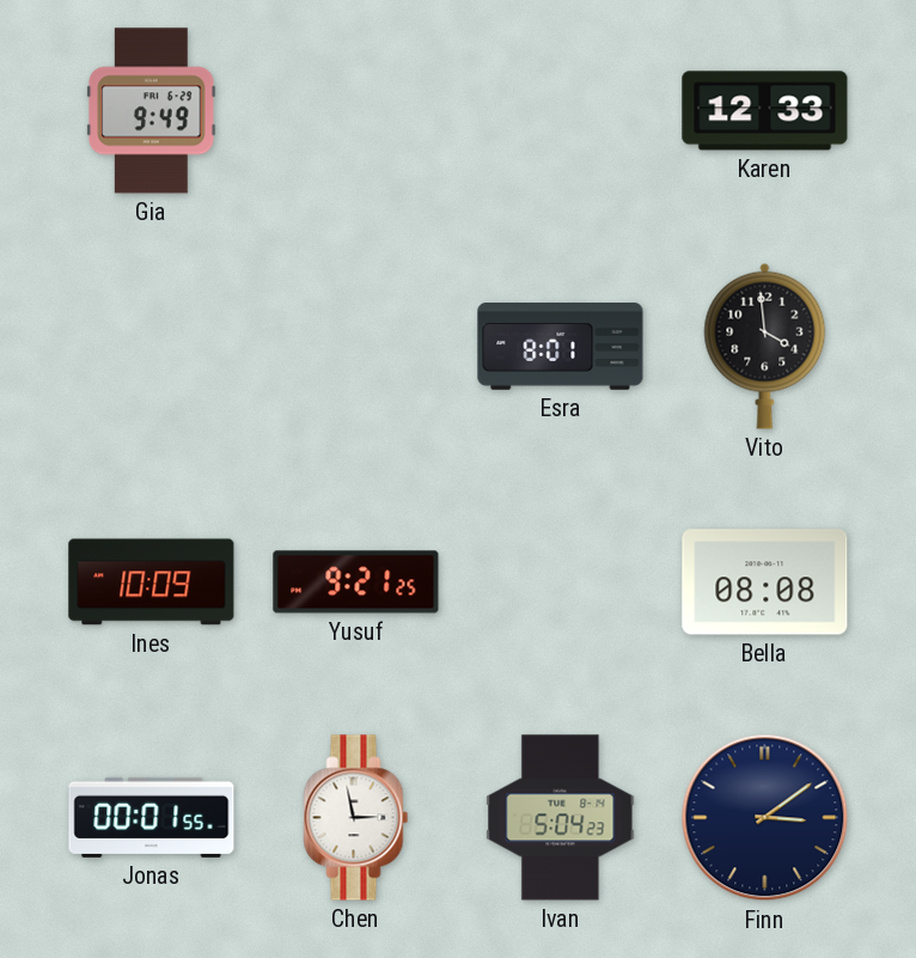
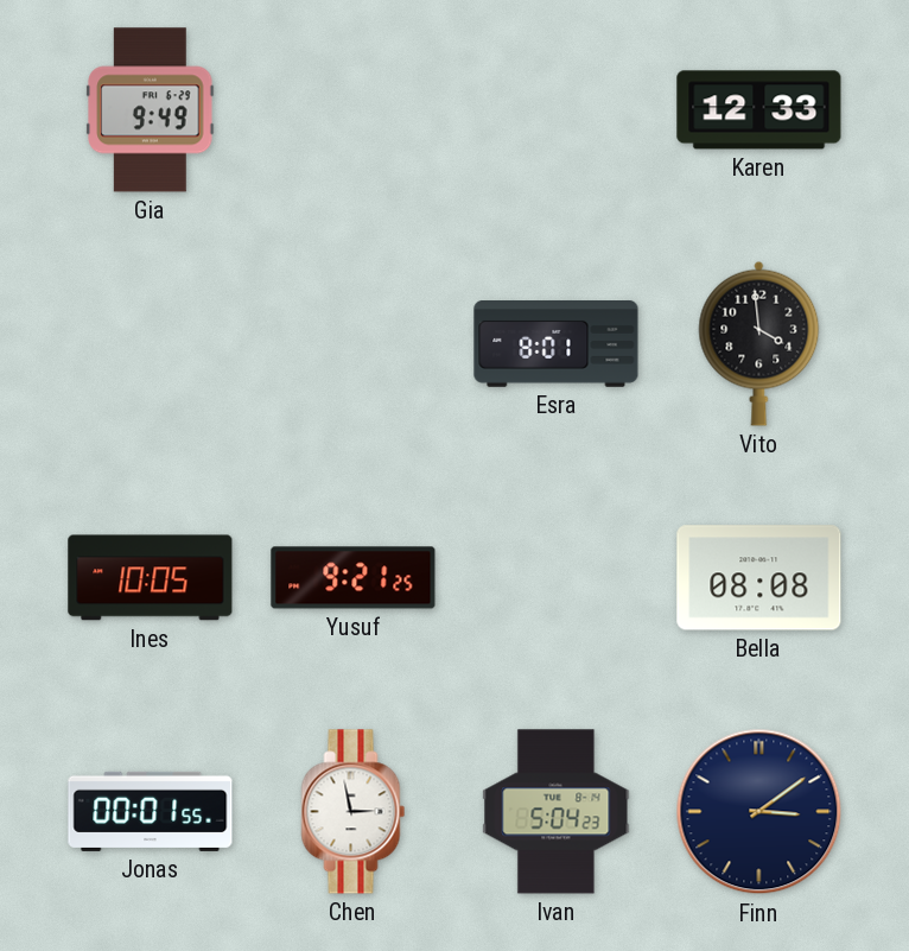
Ines: 10:09 -> 10:05
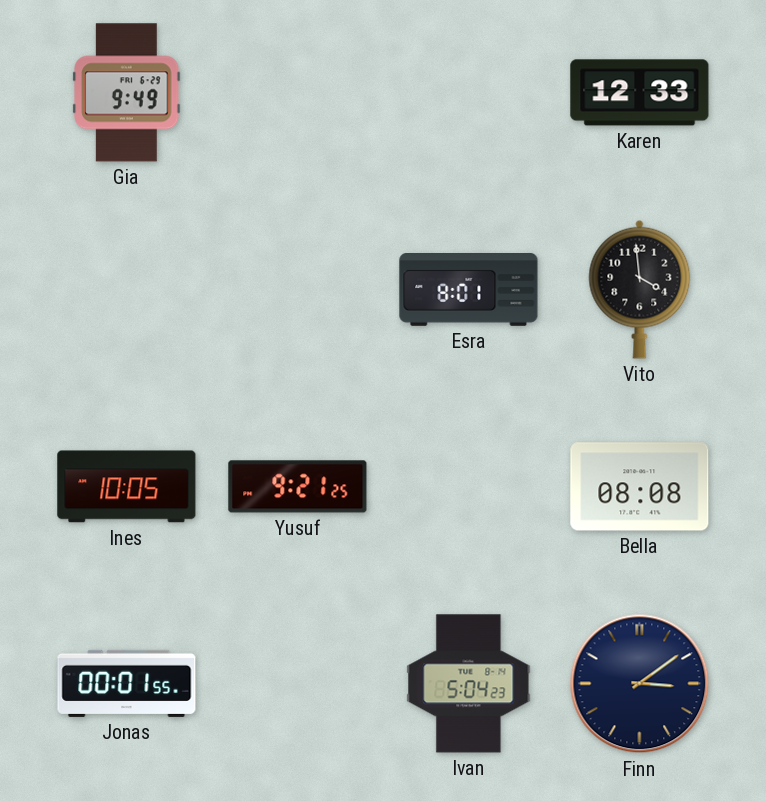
Chen: 2:58 -> none
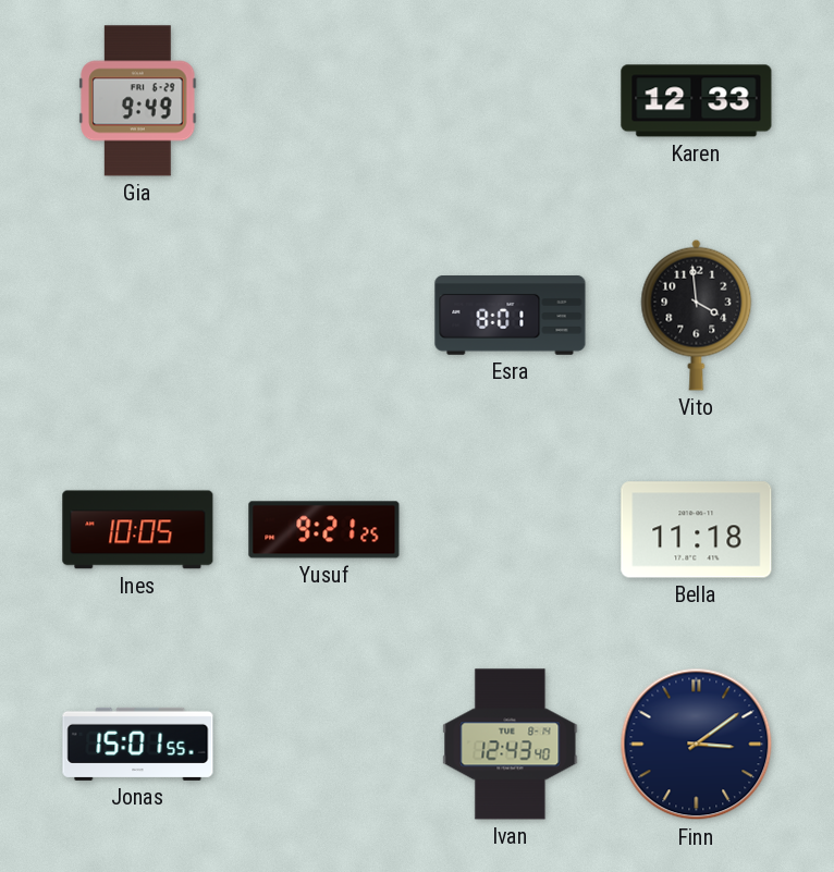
Bella: 08:08 -> 11:18
Jonas: 00:01 -> 15:01
Ivan: 5:04 -> 12:43
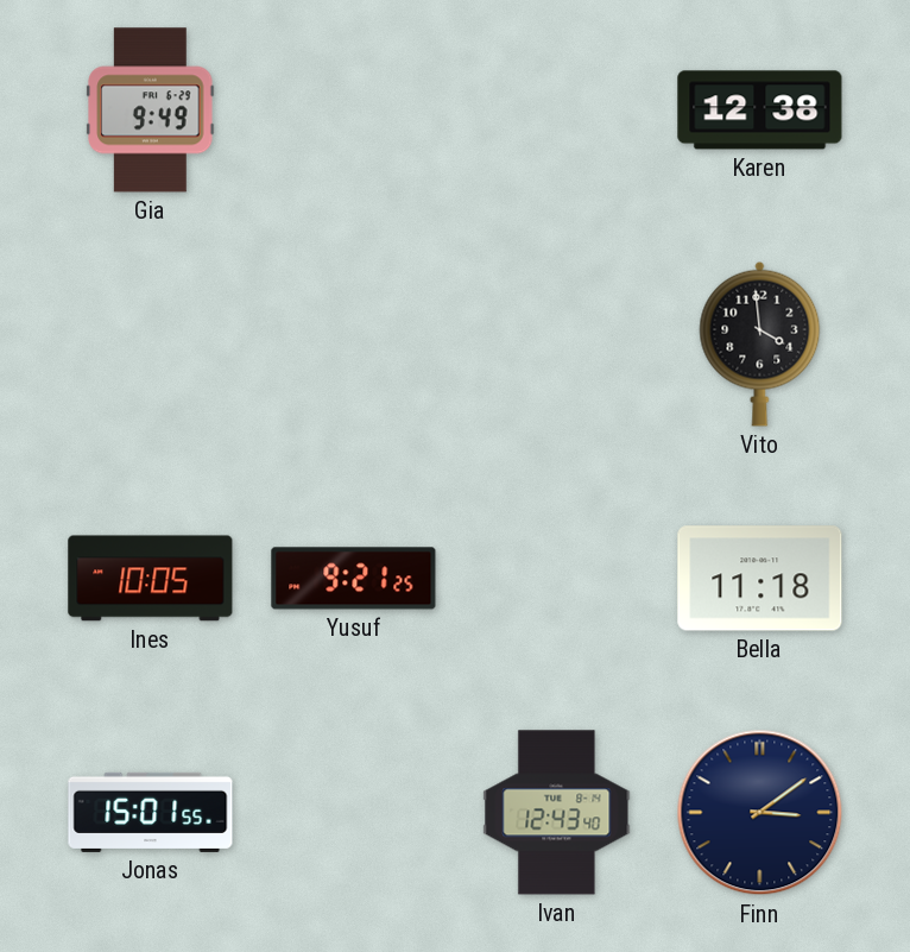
Karen: 12:33 -> 12:38
Esra: 8:01 -> none
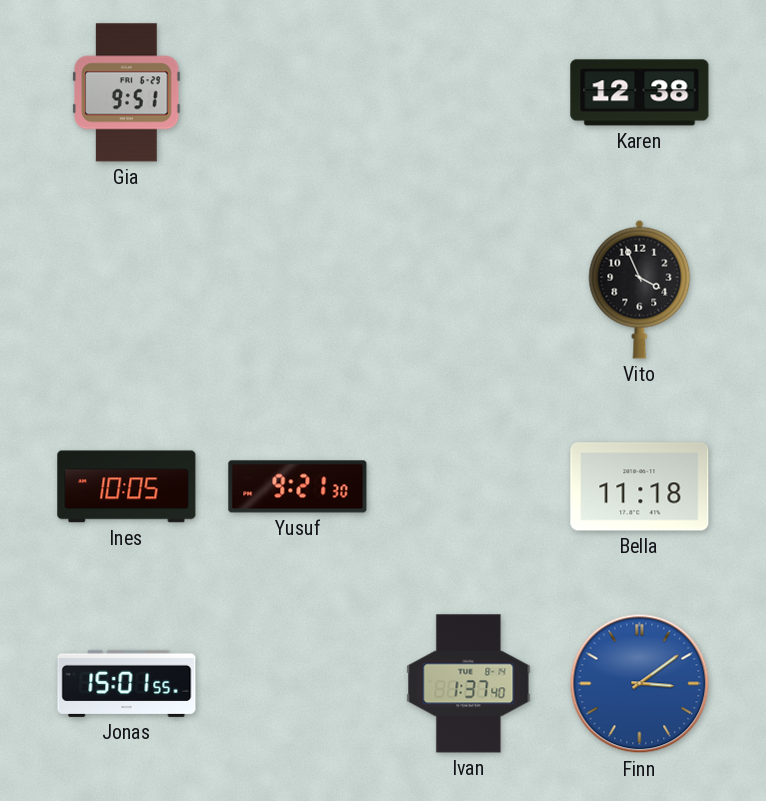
Gia: 9:49 -> 9:51
Vito: 3:59 -> 3:56
Yusuf: 9:21:25 -> 9:21:30
Ivan: 12:43 -> 1:37
Finn dial: navy -> blue
